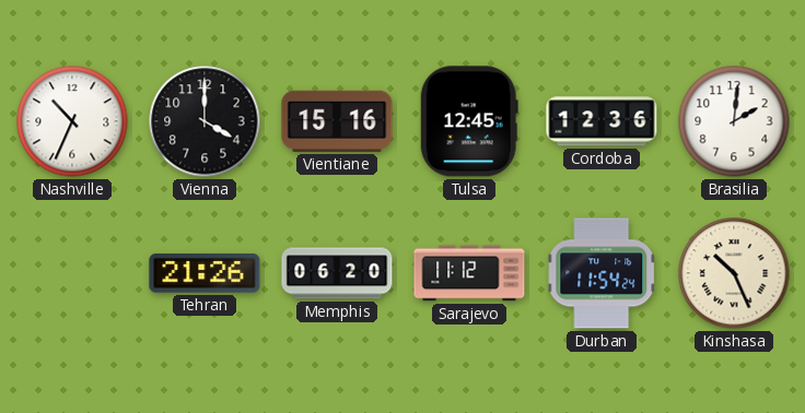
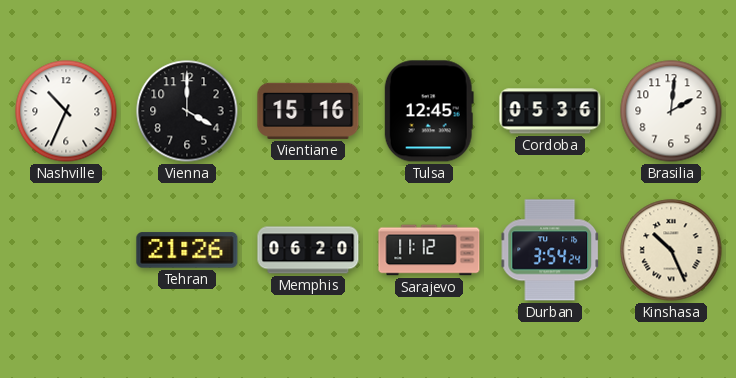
Cordoba: 12:36 -> 05:36
Durban: 11:54 -> 3:54
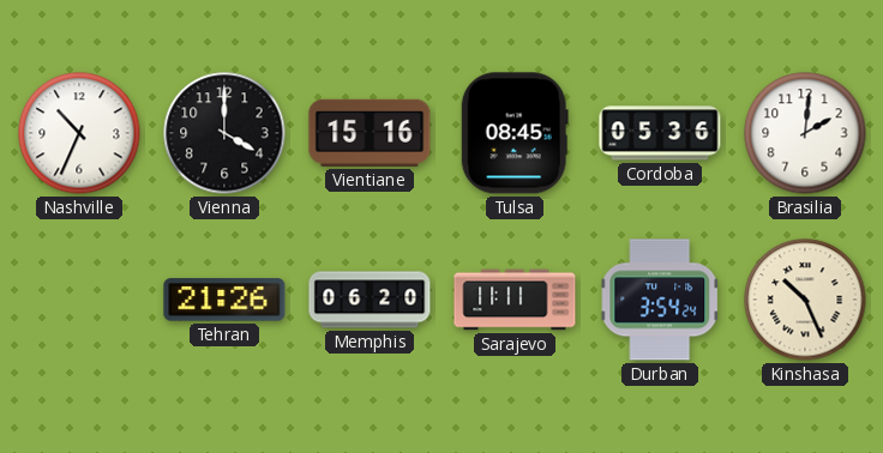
Tulsa: 12:45 -> 08:45
Sarajevo: 11:12 -> 11:11
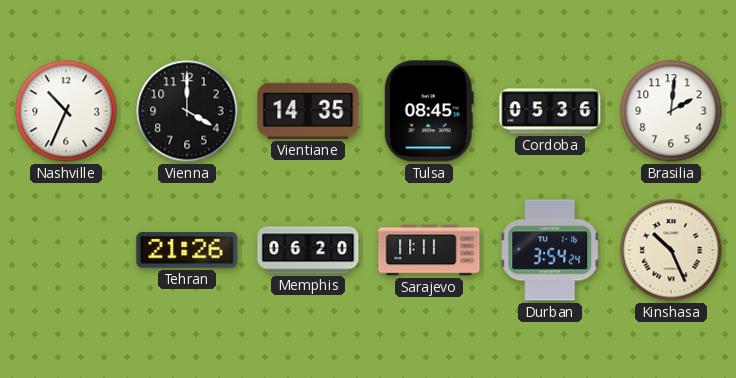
Vientiane: 15:16 -> 14:35
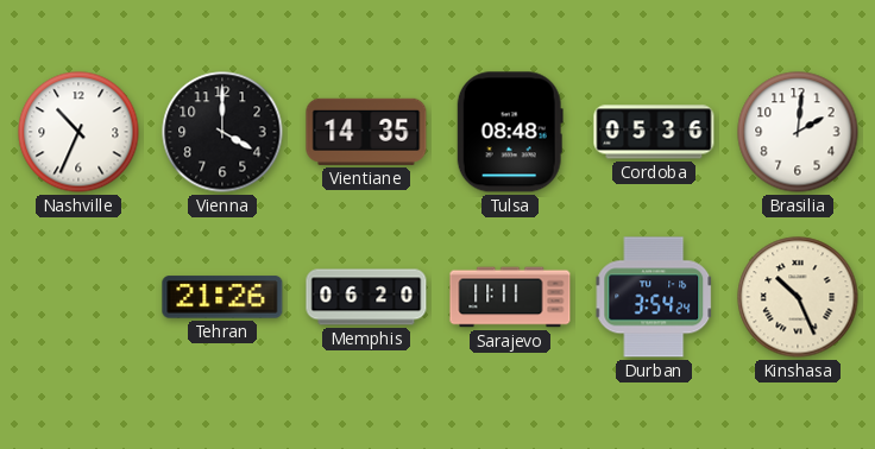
Tulsa: 08:45 -> 08:48
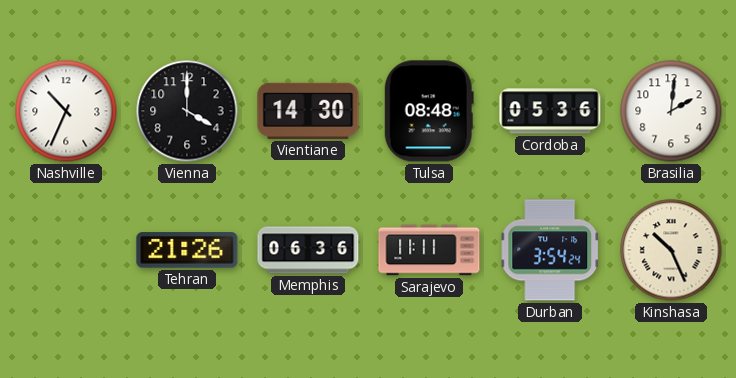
Vientiane: 14:35 -> 14:30
Memphis: 06:20 -> 06:36
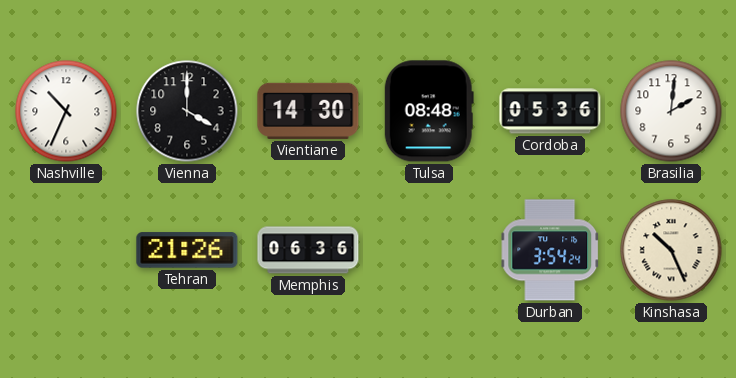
Sarajevo: 11:11 -> none
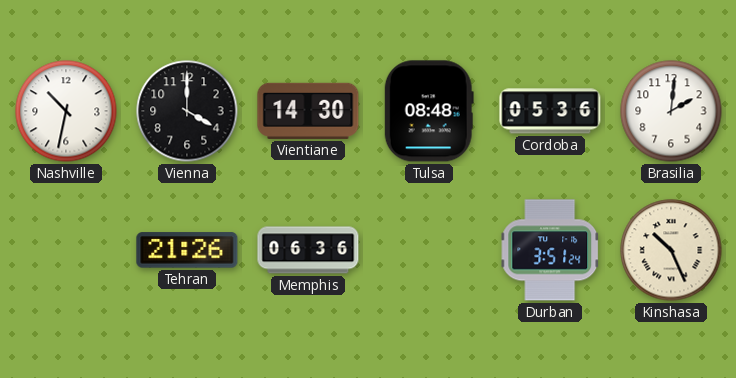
Nashville: 10:34 -> 10:32
Durban: 3:54 -> 3:51
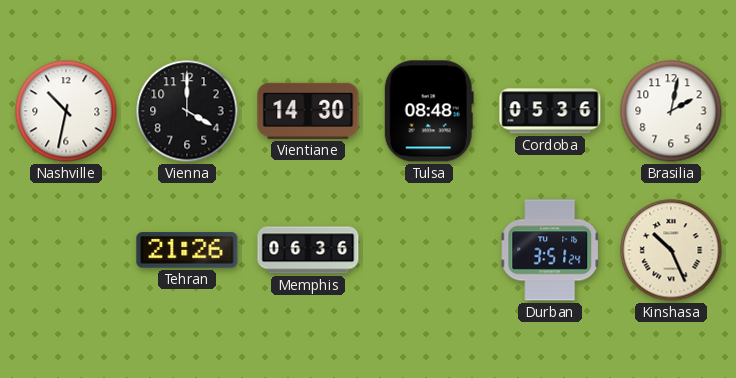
Brasilia: 2:01 -> 2:02
